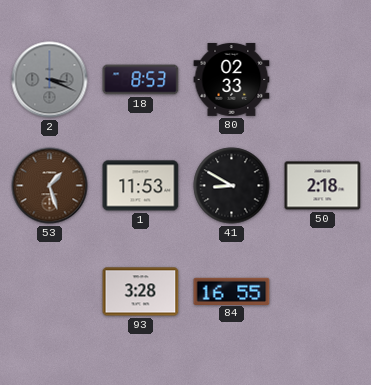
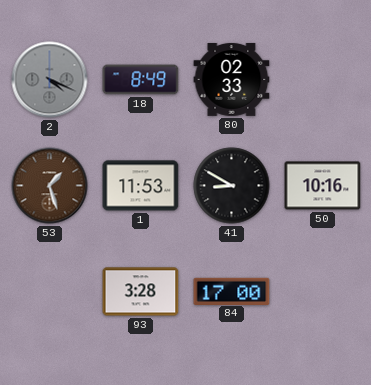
2: 3:19 -> 4:19
18: 8:53 -> 8:49
50: 2:18 -> 10:16
84: 16:55 -> 17:00
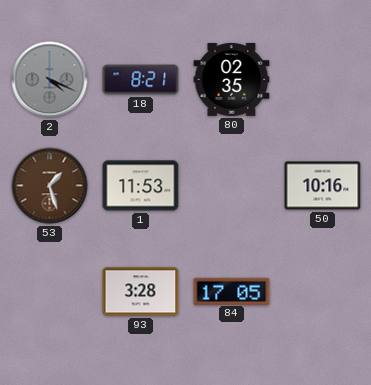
18: 8:49 -> 8:21
80: 02:33 -> 02:35
41: 8:50 -> none
84: 17:00 -> 17:05
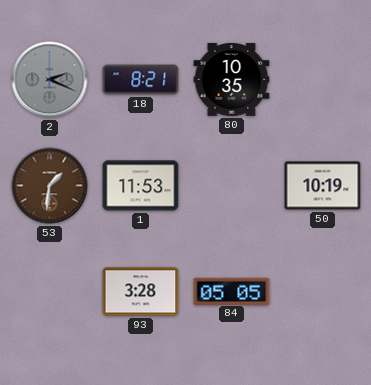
2: 4:19 -> 2:19
80: 02:35 -> 10:35
53: 1:27 -> 1:31
50: 10:16 -> 10:19
84: 17:05 -> 05:05
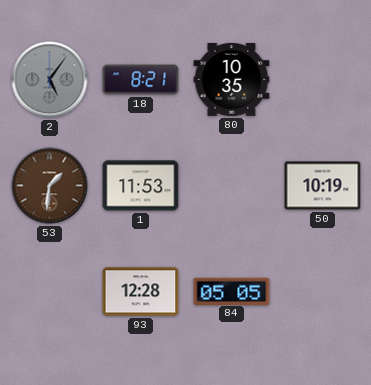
2: 2:19 -> 5:06
93: 3:28 -> 12:28
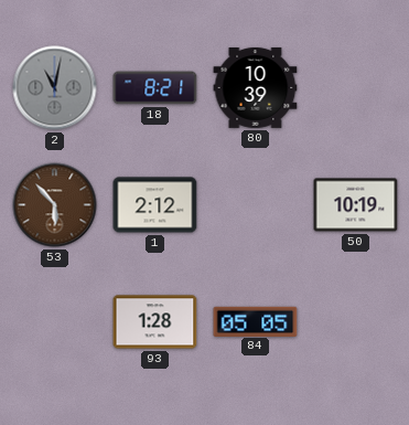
2: 5:06 -> 11:02
80: 10:35 -> 10:39
53: 1:31 -> 5:53
1: 11:53 -> 2:12
93: 12:28 -> 1:28
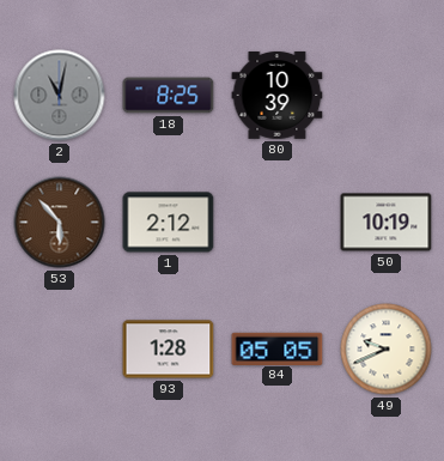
18: 8:21 -> 8:25
49: none -> 9:41
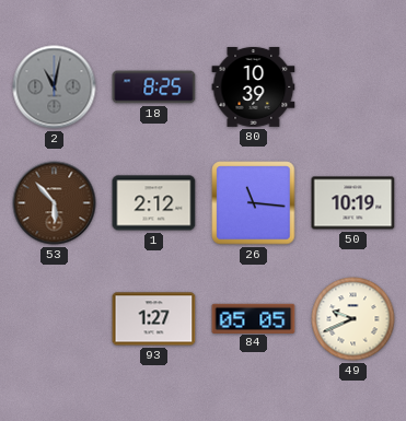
26: none -> 11:16
93: 1:28 -> 1:27
